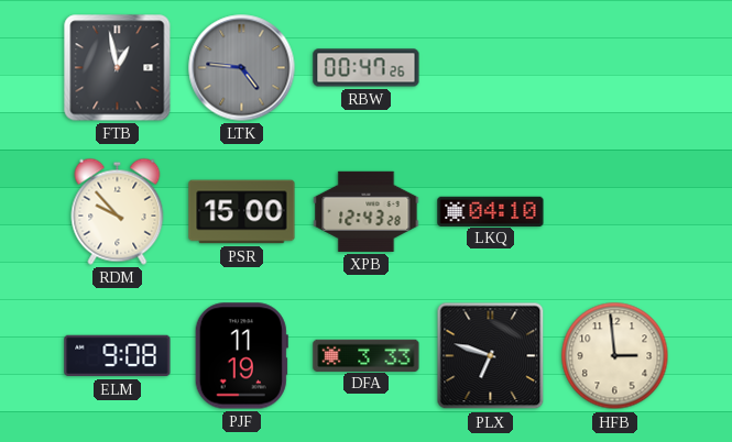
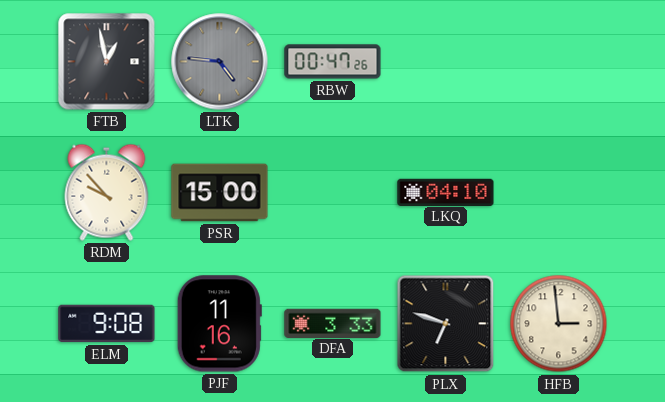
XPB: 12:43 -> none
PJF: 11:19 -> 11:16
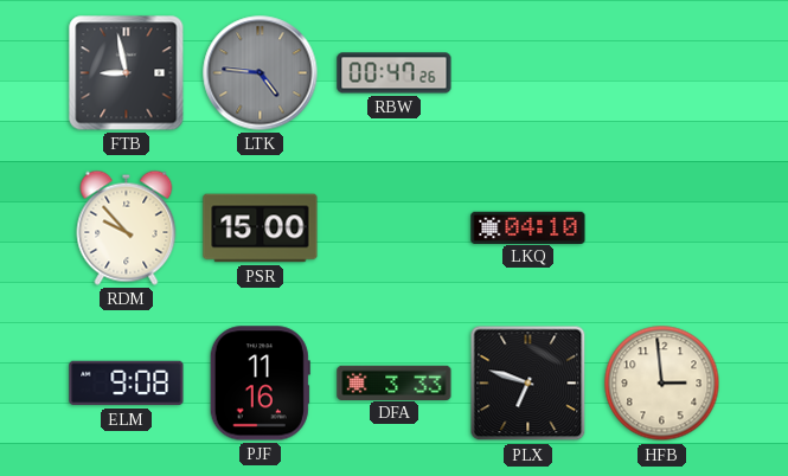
FTB: 12:58 -> 8:58
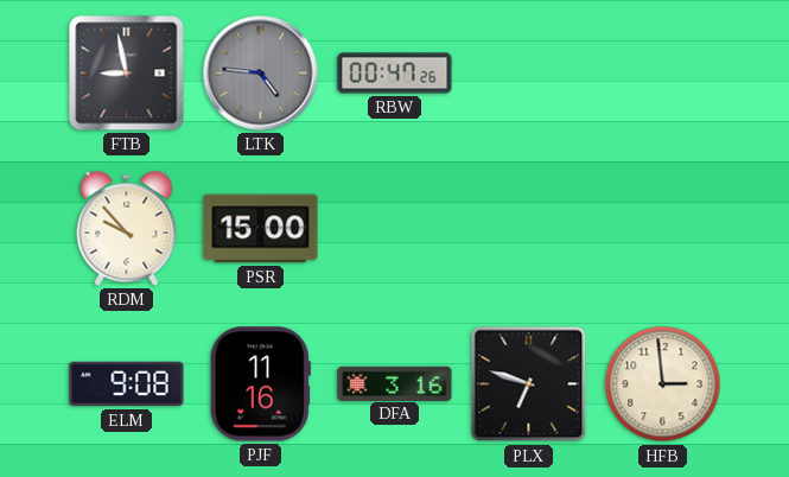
LKQ: 04:10 -> none
DFA: 3:33 -> 3:16
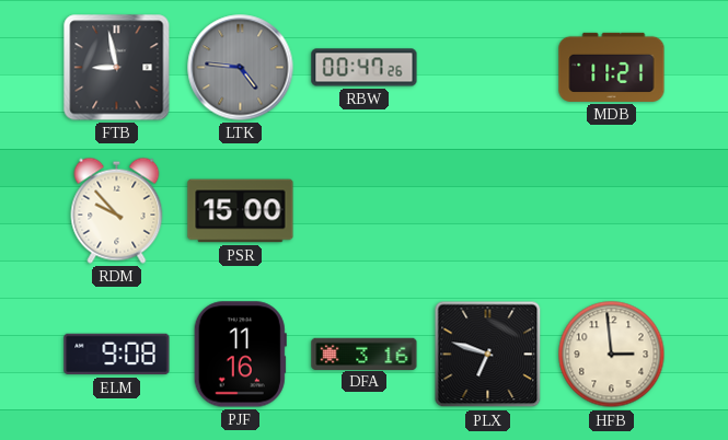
MDB: none -> 11:21
